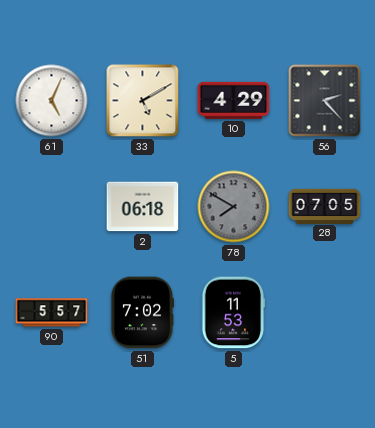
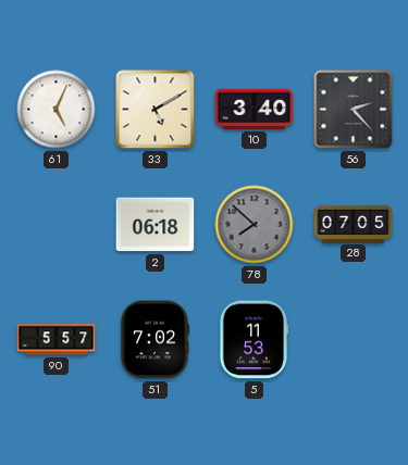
10: 4:29 -> 3:40
78: 7:50 -> 7:52
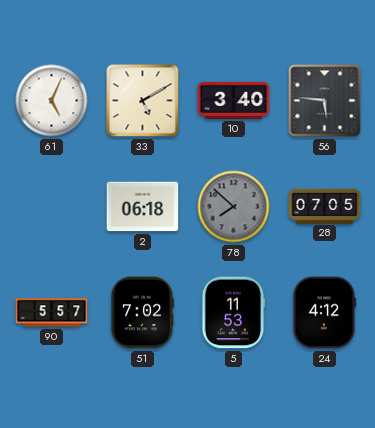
56: 2:23 -> 5:46
24: none -> 4:12
